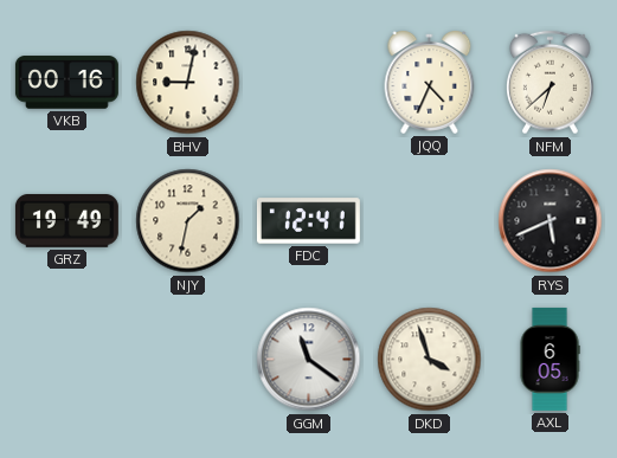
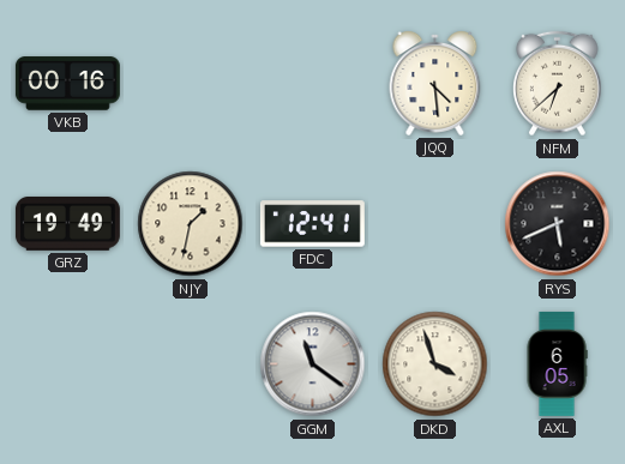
BHV: 9:02 -> none
JQQ: 4:34 -> 4:29
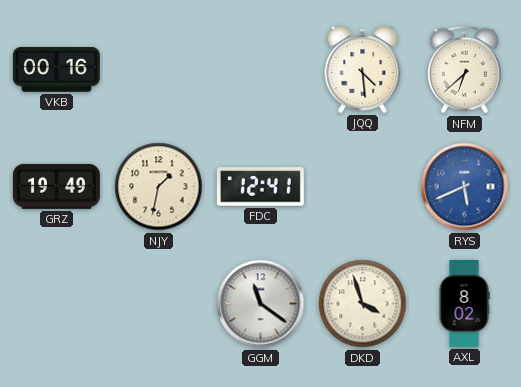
RYS dial: black -> blue
AXL: 6:05 -> 8:02
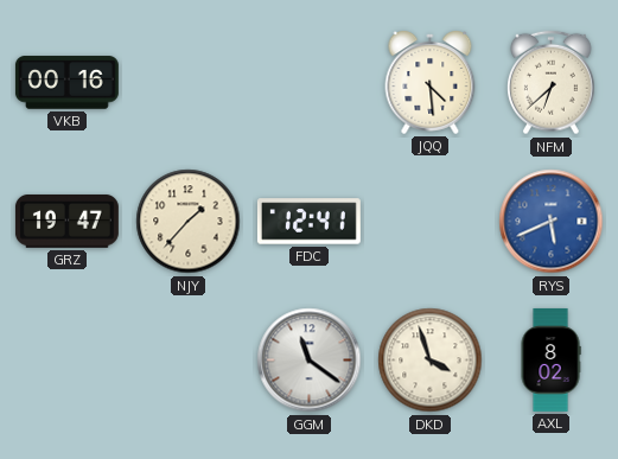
GRZ: 19:49 -> 19:47
NJY: 1:32 -> 1:37
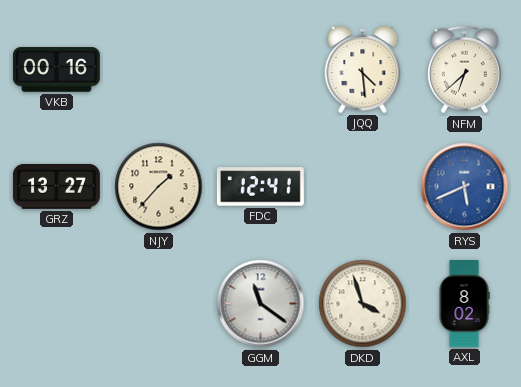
GRZ: 19:47 -> 13:27
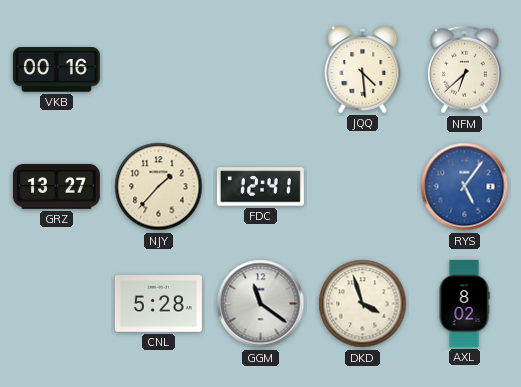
RYS: 5:41 -> 5:06
CNL: none -> 5:28
